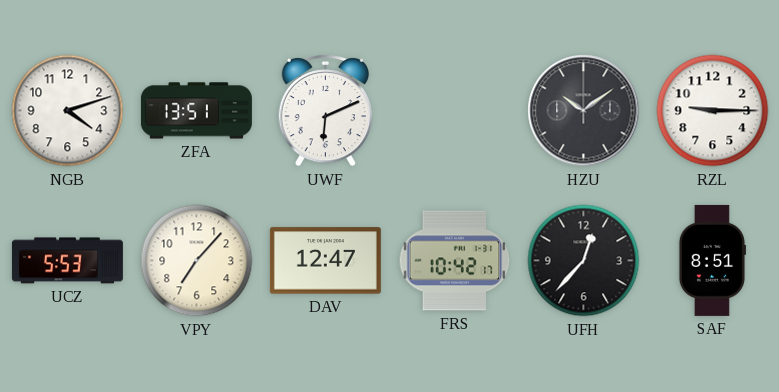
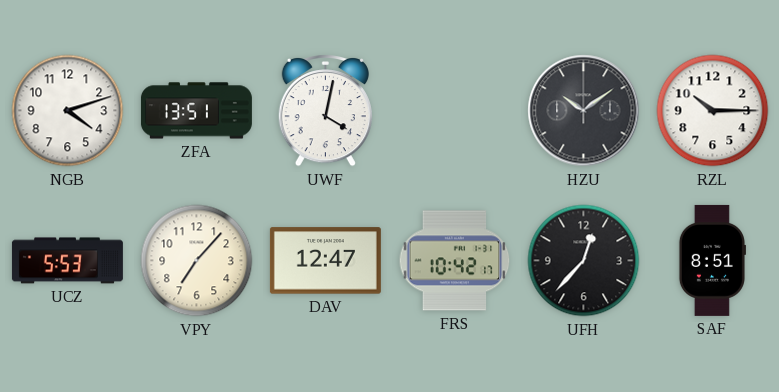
UWF: 6:11 -> 4:02
RZL: 9:15 -> 10:15
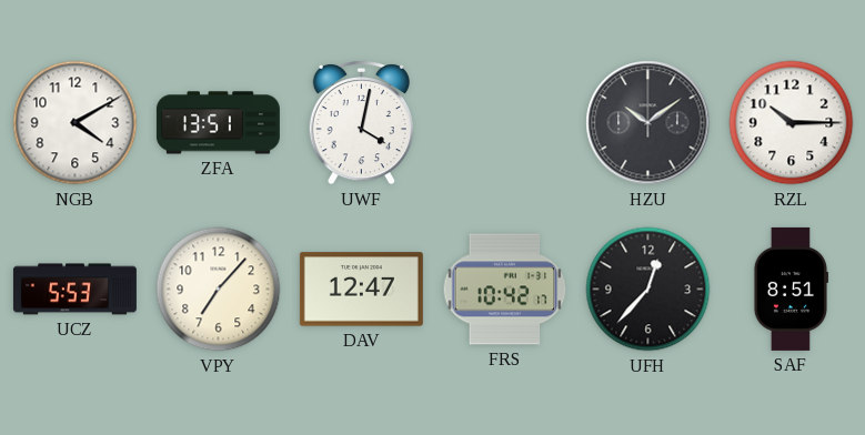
NGB: 4:12 -> 4:10
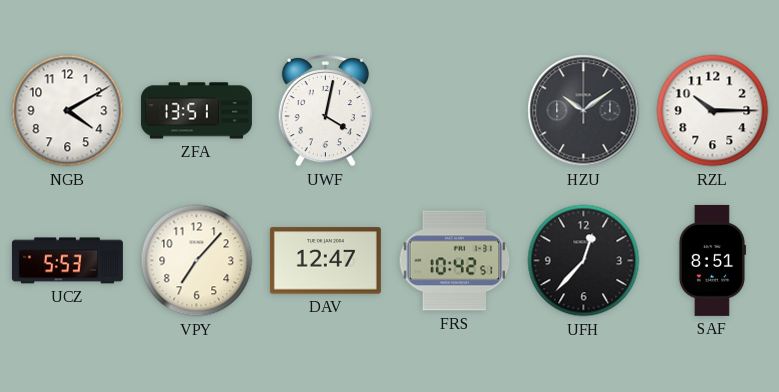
FRS: 10:42:17 -> 10:42:51
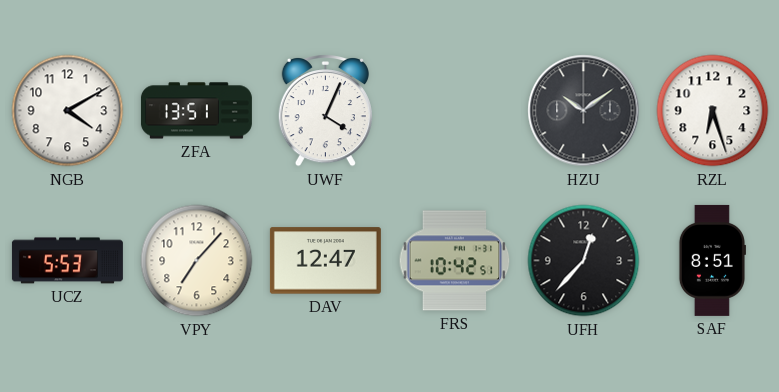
UWF: 4:02 -> 4:04
RZL: 10:15 -> 6:27
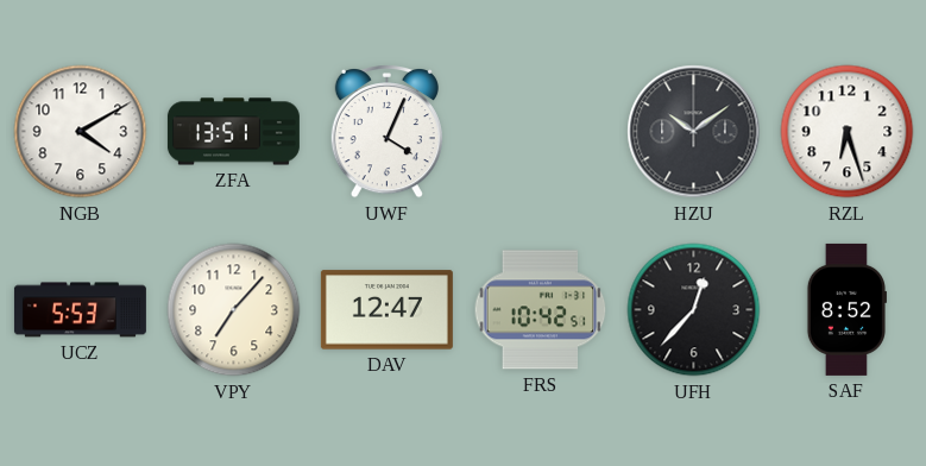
SAF: 8:51 -> 8:52
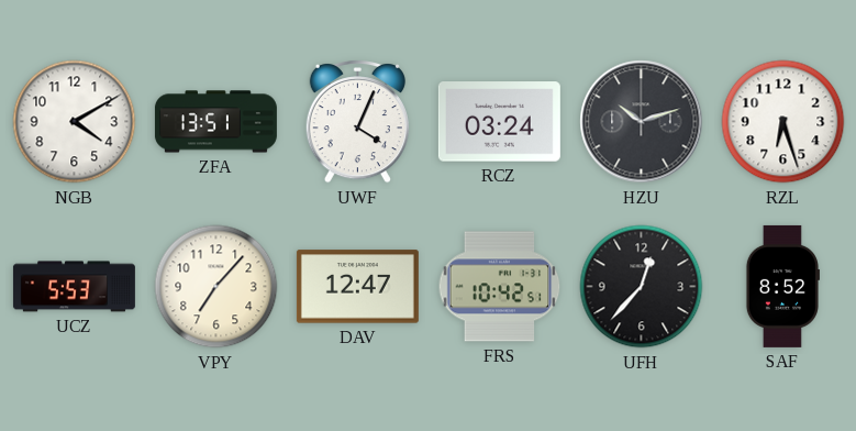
RCZ: none -> 03:24
HZU: 10:09 -> 10:12
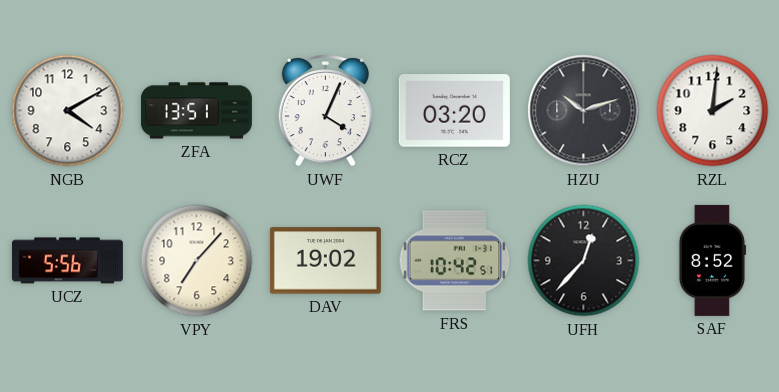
RCZ: 03:24 -> 03:20
RZL: 6:27 -> 2:01
UCZ: 5:53 -> 5:56
DAV: 12:47 -> 19:02
